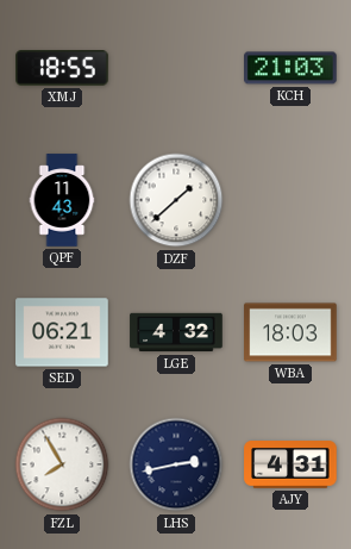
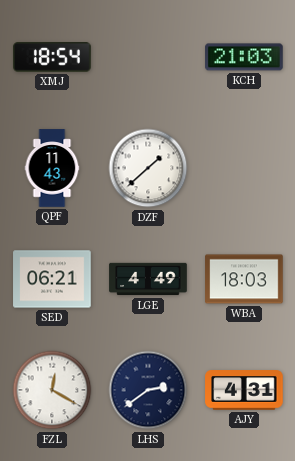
XMJ: 18:55 -> 18:54
LGE: 4:32 -> 4:49
FZL: 7:55 -> 12:20
LHS: 2:43 -> 2:39
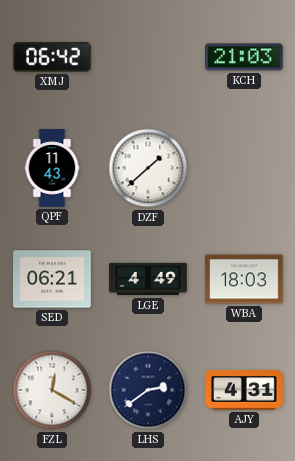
XMJ: 18:54 -> 06:42
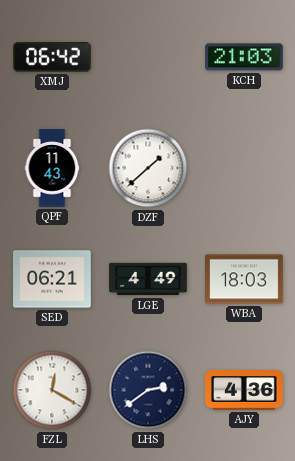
AJY: 4:31 -> 4:36
